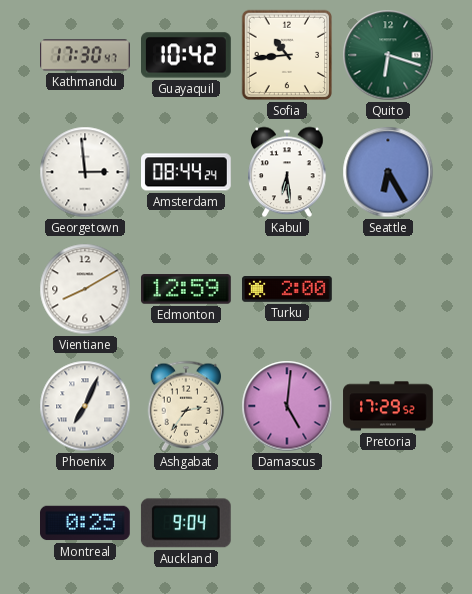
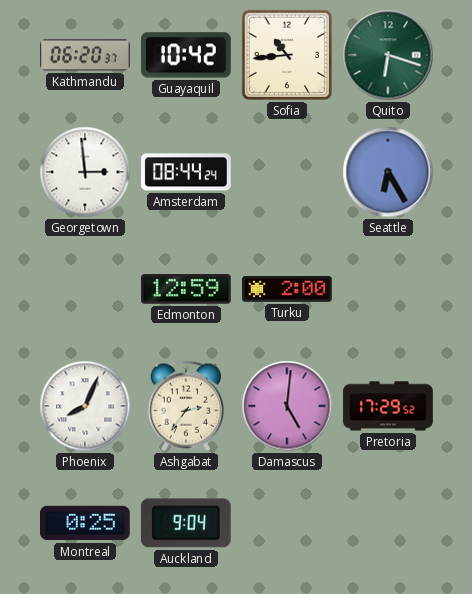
Kathmandu: 17:30 -> 06:20
Kabul: 6:29 -> none
Vientiane: 8:10 -> none
Phoenix: 7:04 -> 8:04
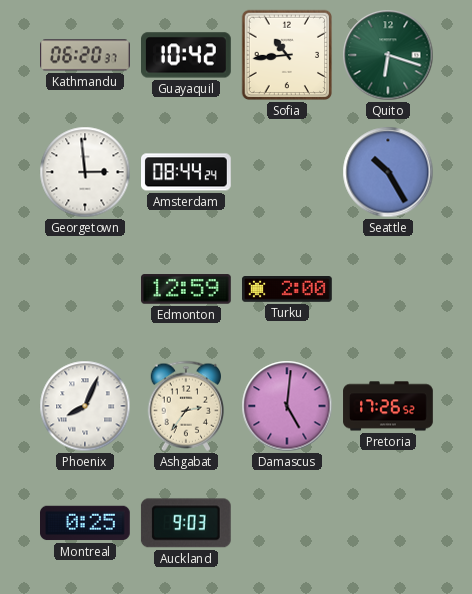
Seattle: 6:25 -> 10:25
Pretoria: 17:29 -> 17:26
Auckland: 9:04 -> 9:03
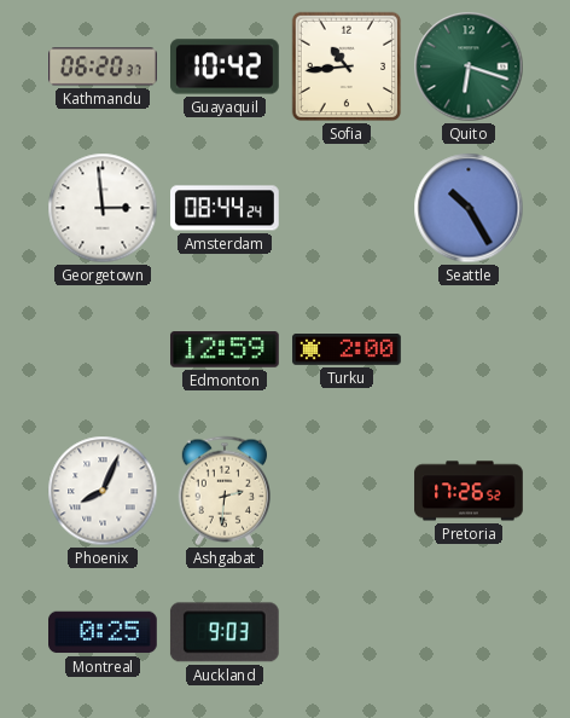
Ashgabat: 2:36 -> 2:31
Damascus: 5:01 -> none
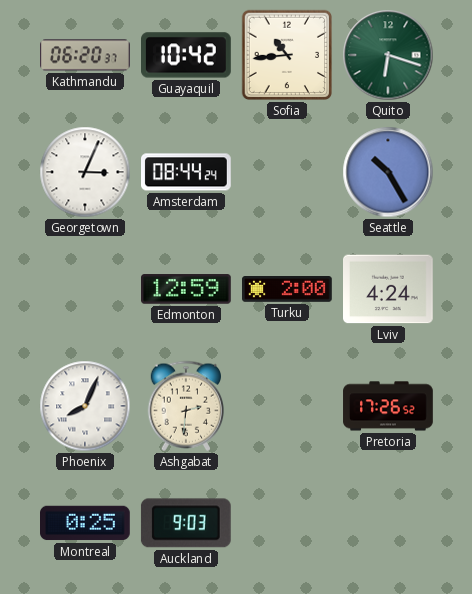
Georgetown: 2:59 -> 3:04
Lviv: none -> 4:24
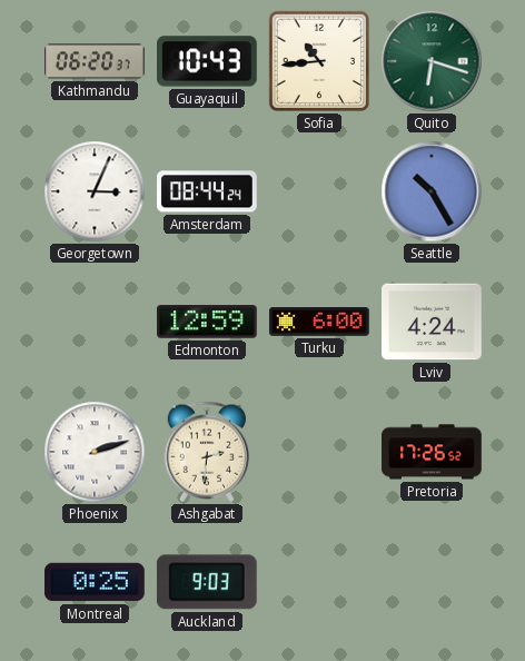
Guayaquil: 10:42 -> 10:43
Turku: 2:00 -> 6:00
Phoenix: 8:04 -> 2:12
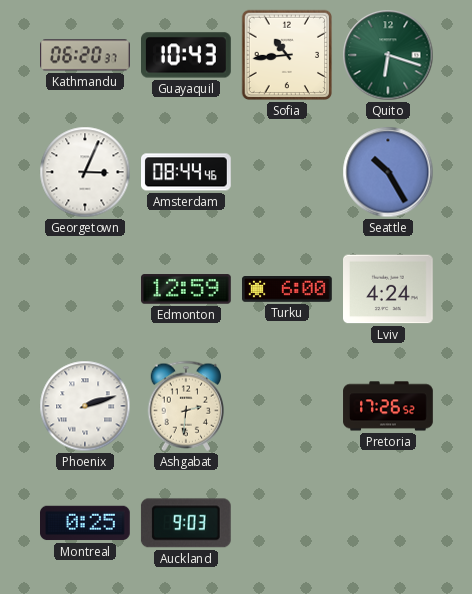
Amsterdam: 08:44:24 -> 08:44:46
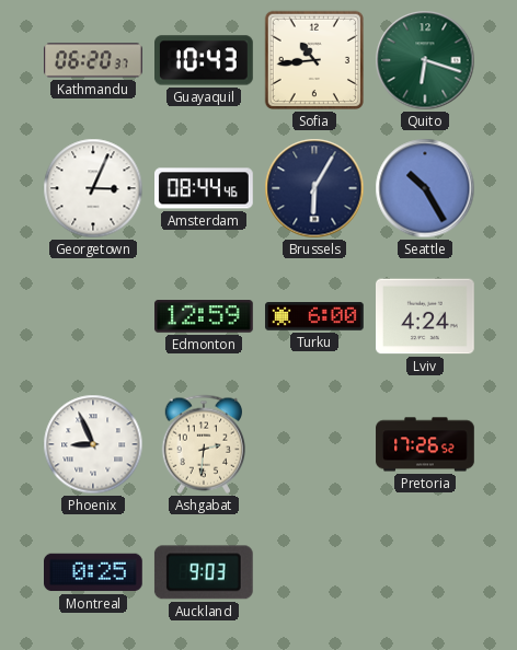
Brussels: none -> 6:05
Phoenix: 2:12 -> 8:56
